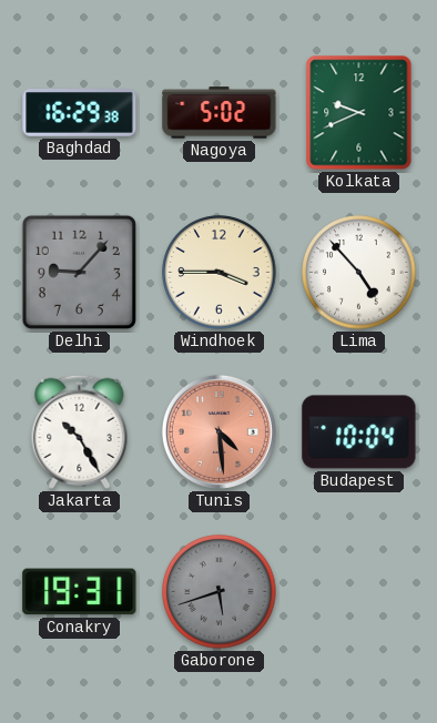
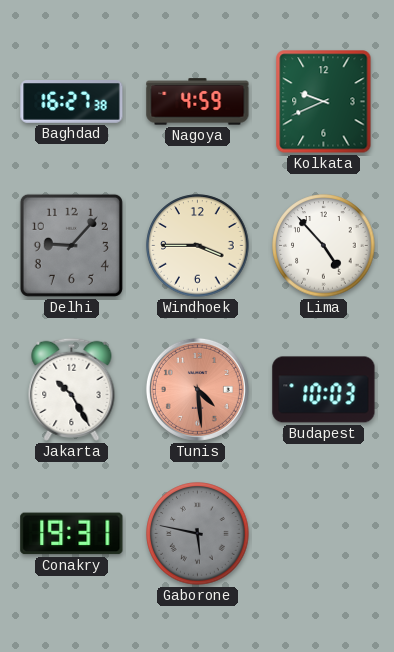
Baghdad: 16:29 -> 16:27
Nagoya: 5:02 -> 4:59
Budapest: 10:04 -> 10:03
Gaborone: 5:42 -> 5:47
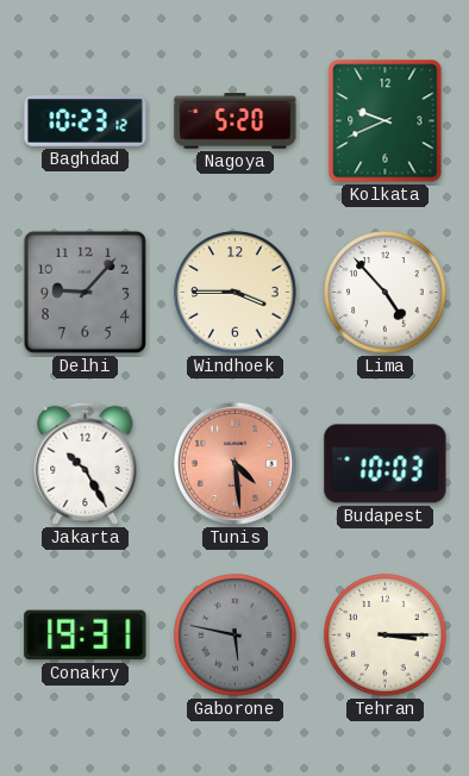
Baghdad: 16:27 -> 10:23
Nagoya: 4:59 -> 5:20
Tehran: none -> 3:15
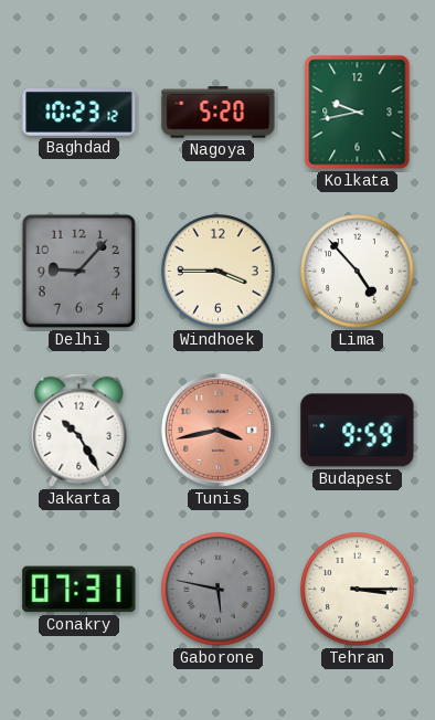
Kolkata: 9:41 -> 9:43
Tunis: 4:29 -> 3:43
Budapest: 10:03 -> 9:59
Conakry: 19:31 -> 07:31
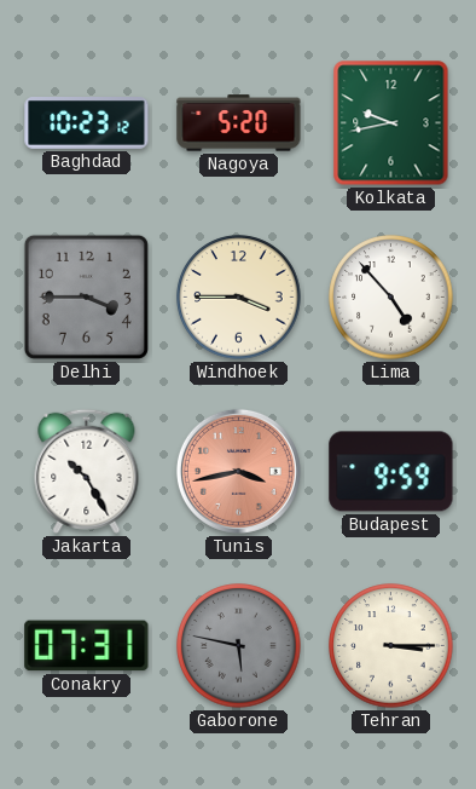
Delhi: 9:07 -> 3:45
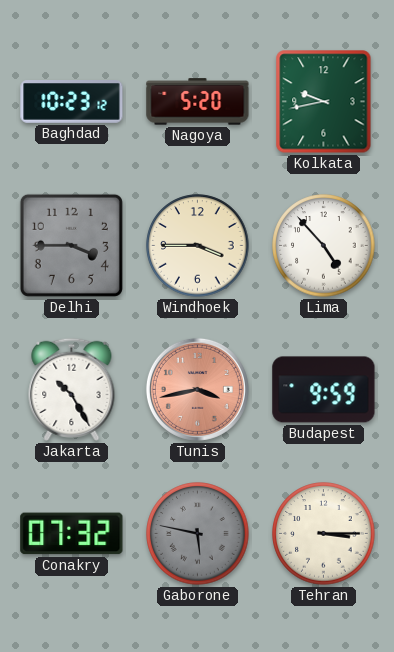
Conakry: 07:31 -> 07:32
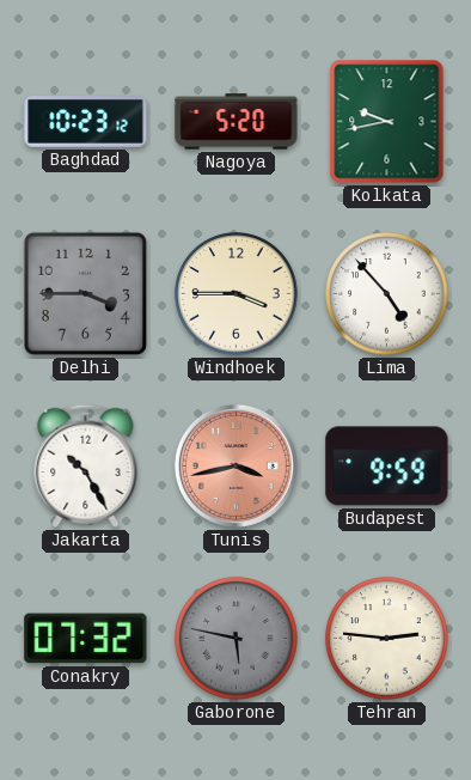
Tehran: 3:15 -> 2:46
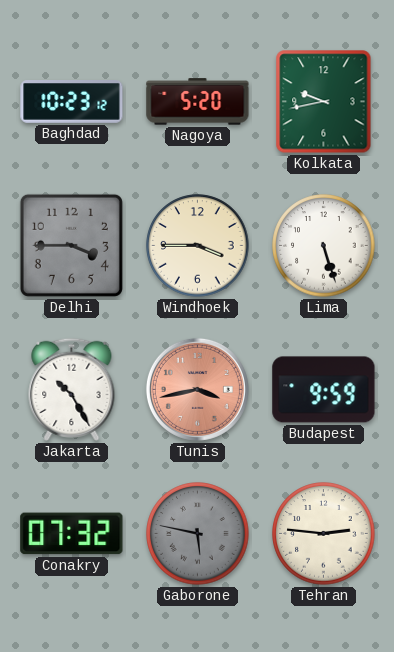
Lima: 4:53 -> 5:27
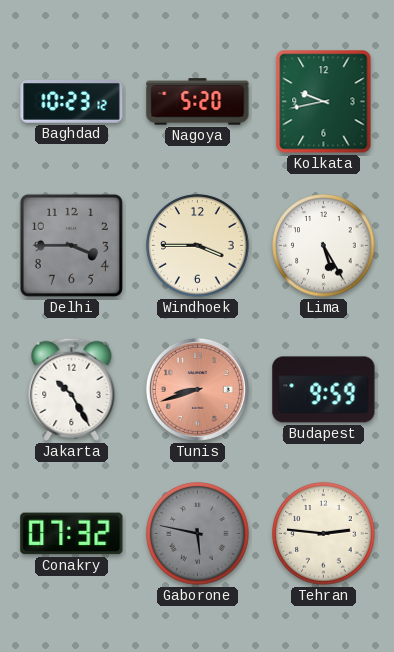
Lima: 5:27 -> 5:25
Tunis: 3:43 -> 8:42
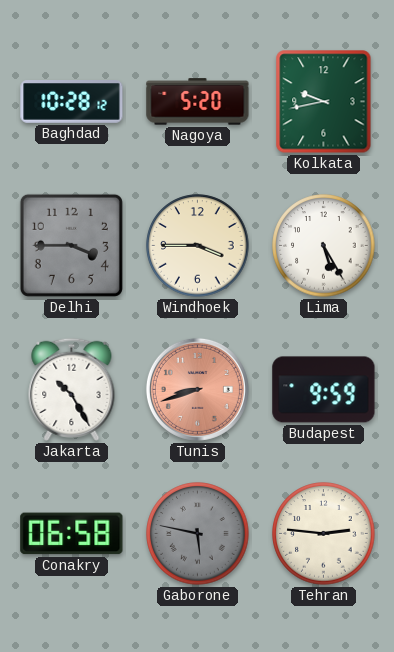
Baghdad: 10:23 -> 10:28
Conakry: 07:32 -> 06:58
